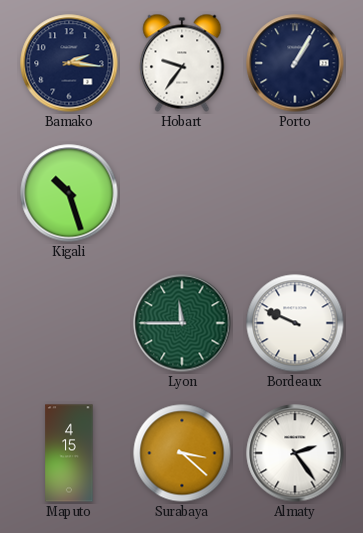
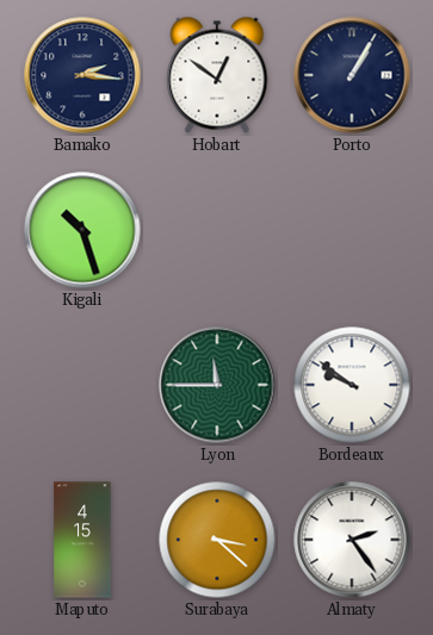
Hobart: 9:36 -> 12:51
Bordeaux: 9:49 -> 9:51
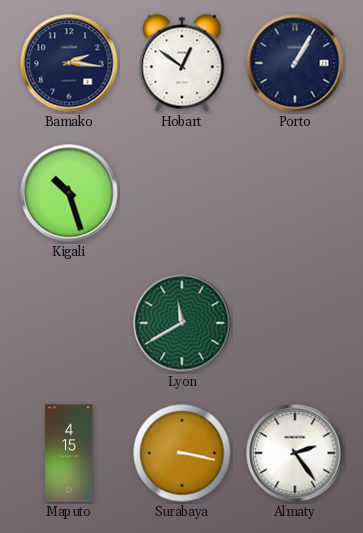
Lyon: 11:45 -> 11:40
Bordeaux: 9:51 -> none
Surabaya: 3:22 -> 3:17
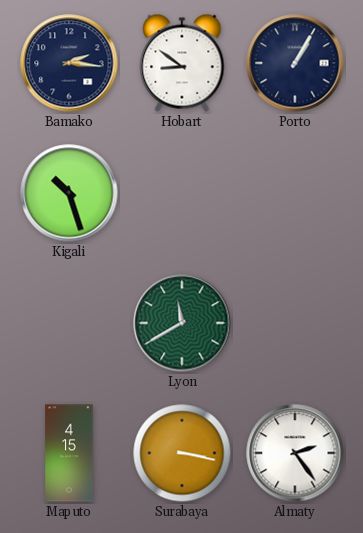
Hobart: 12:51 -> 8:51
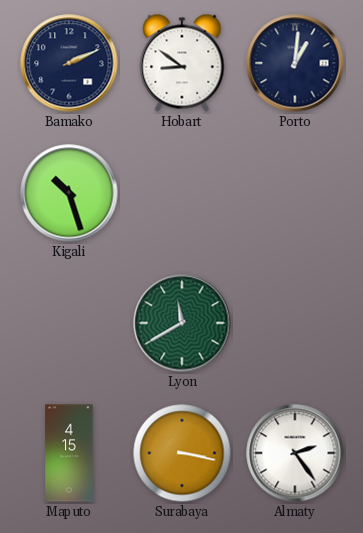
Bamako: 2:16 -> 2:11
Porto: 1:05 -> 1:01
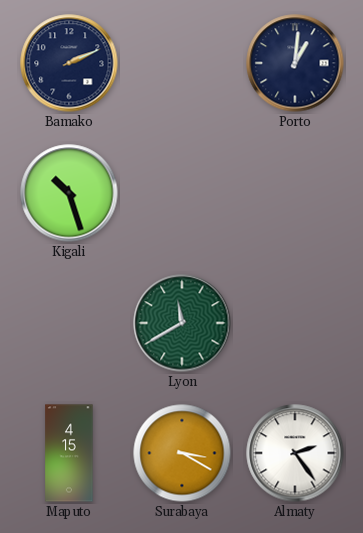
Hobart: 8:51 -> none
Surabaya: 3:17 -> 3:20
